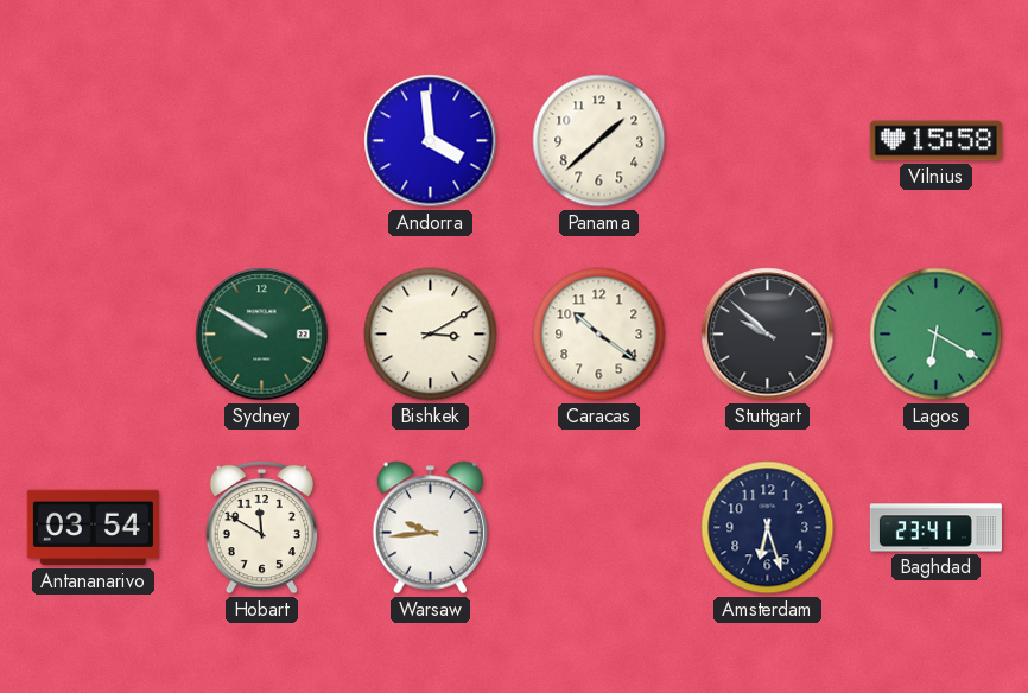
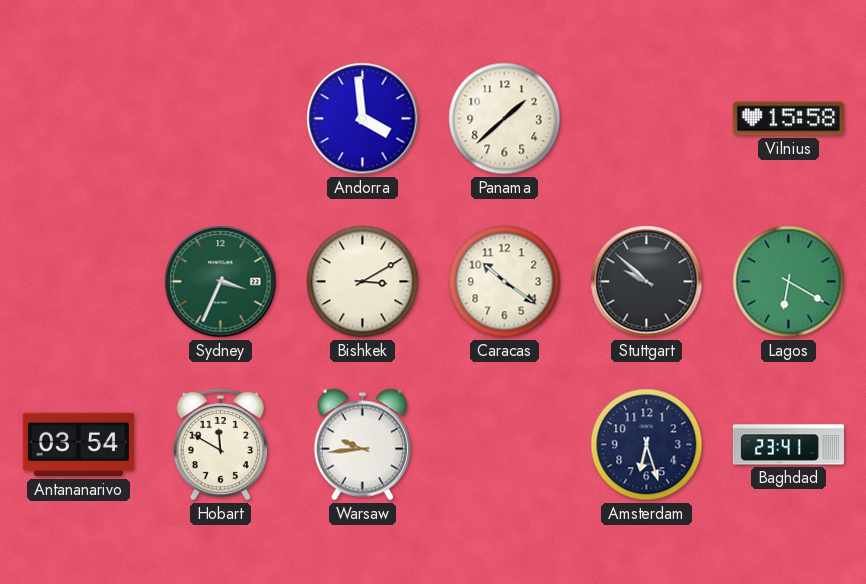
Sydney: 9:50 -> 3:34
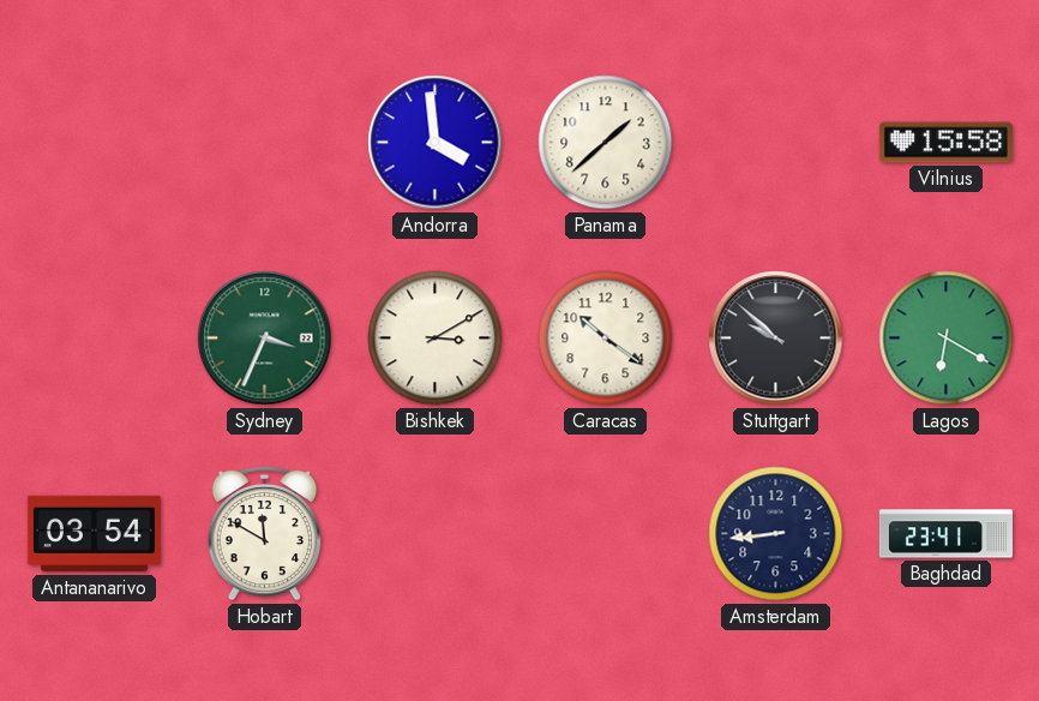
Warsaw: 9:44 -> none
Amsterdam: 6:27 -> 8:44
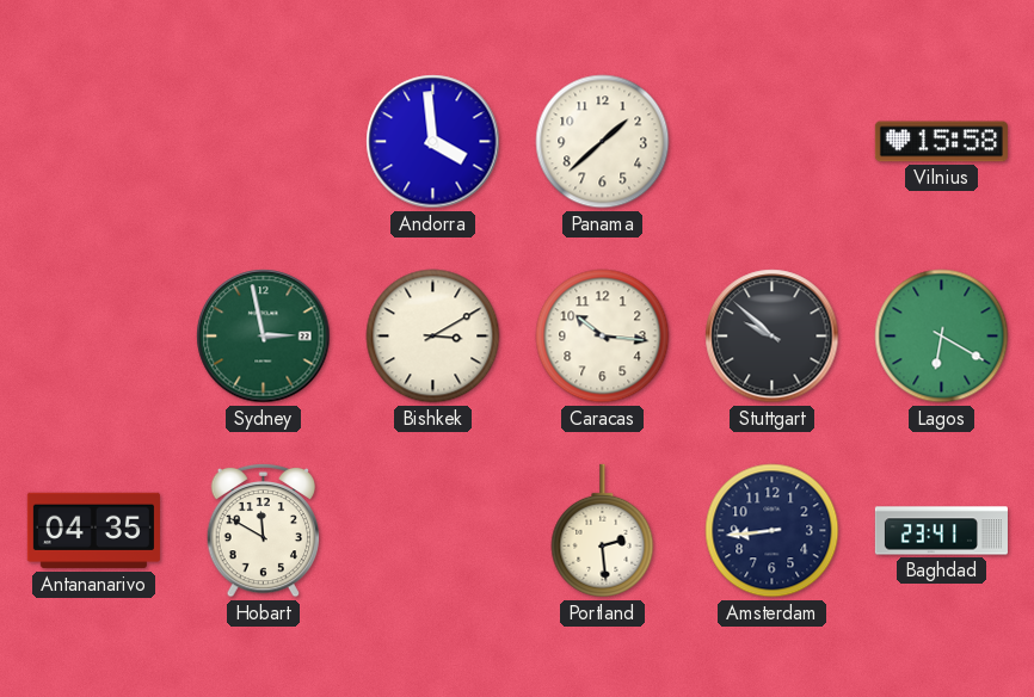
Sydney: 3:34 -> 2:58
Caracas: 10:21 -> 10:16
Antananarivo: 03:54 -> 04:35
Portland: none -> 2:29
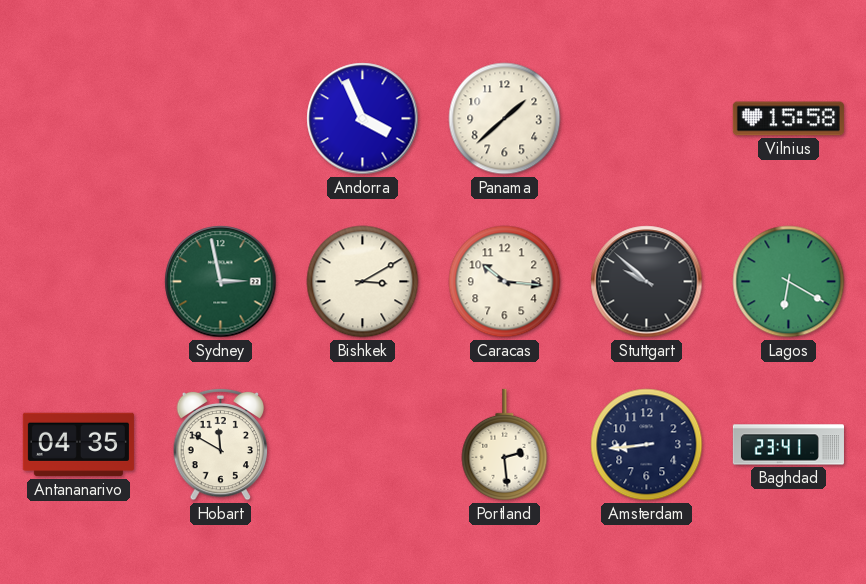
Andorra: 3:59 -> 3:56
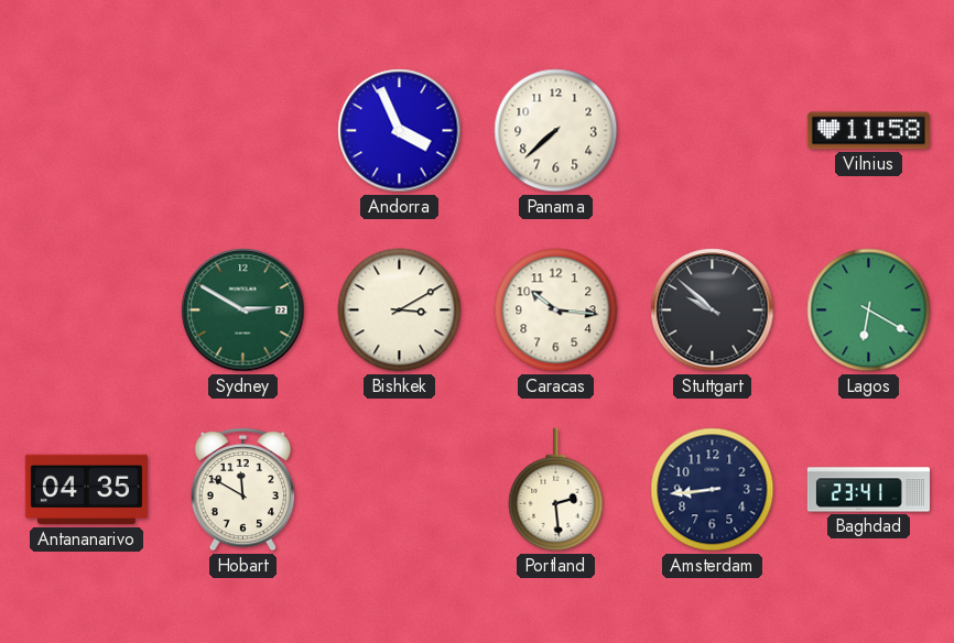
Panama: 1:38 -> 7:38
Vilnius: 15:58 -> 11:58
Sydney: 2:58 -> 2:50
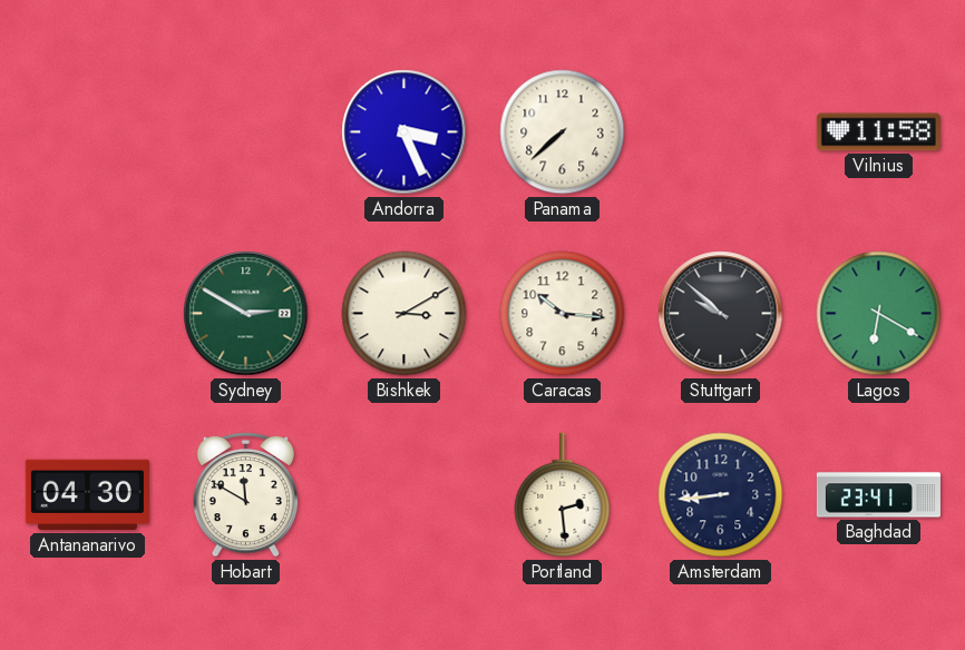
Andorra: 3:56 -> 3:26
Antananarivo: 04:35 -> 04:30
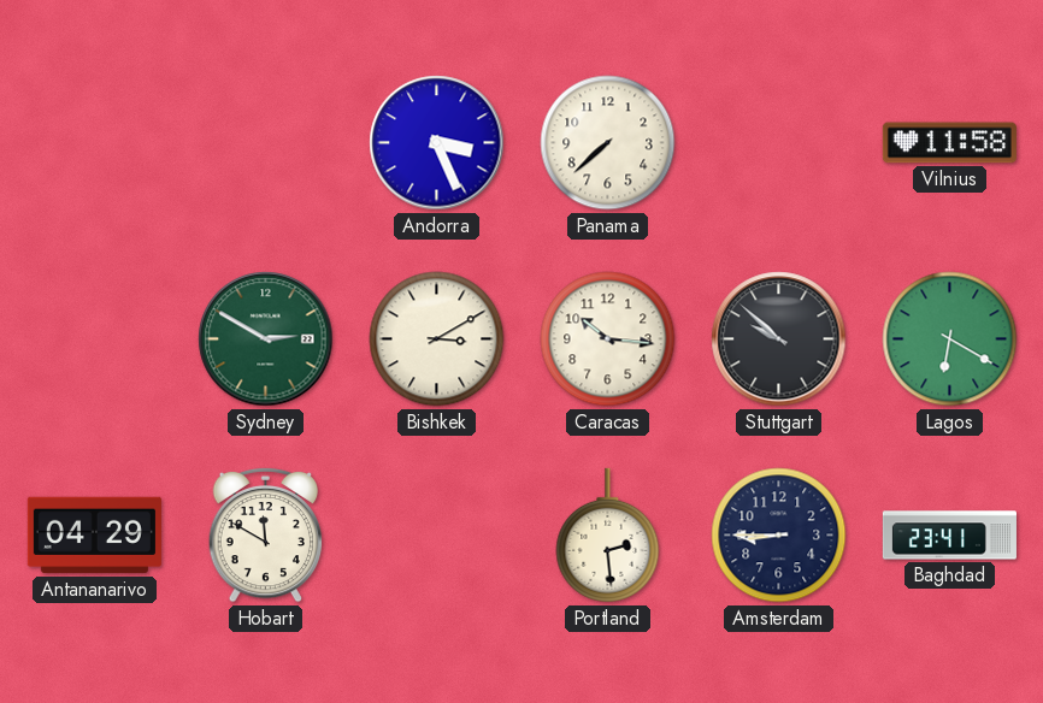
Antananarivo: 04:30 -> 04:29
Amsterdam: 8:44 -> 8:45
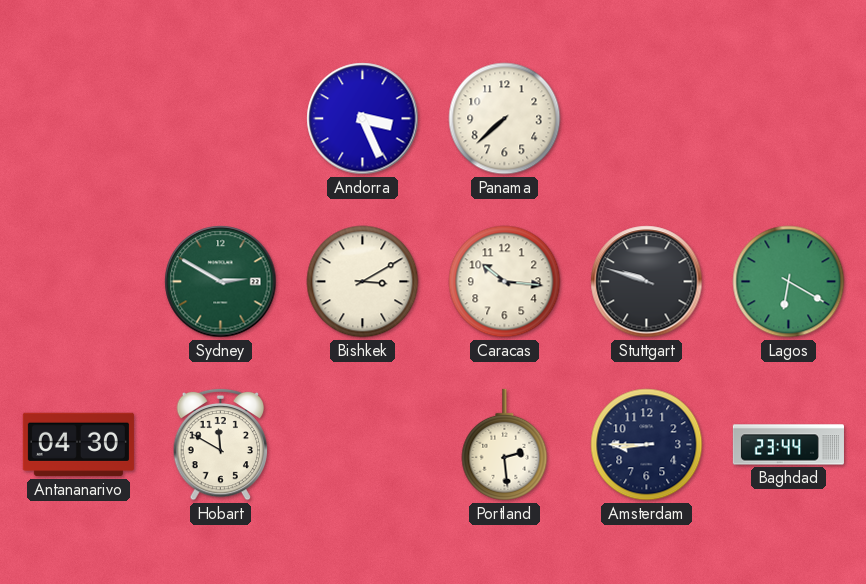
Vilnius: 11:58 -> none
Stuttgart: 9:52 -> 9:48
Antananarivo: 04:29 -> 04:30
Baghdad: 23:41 -> 23:44
